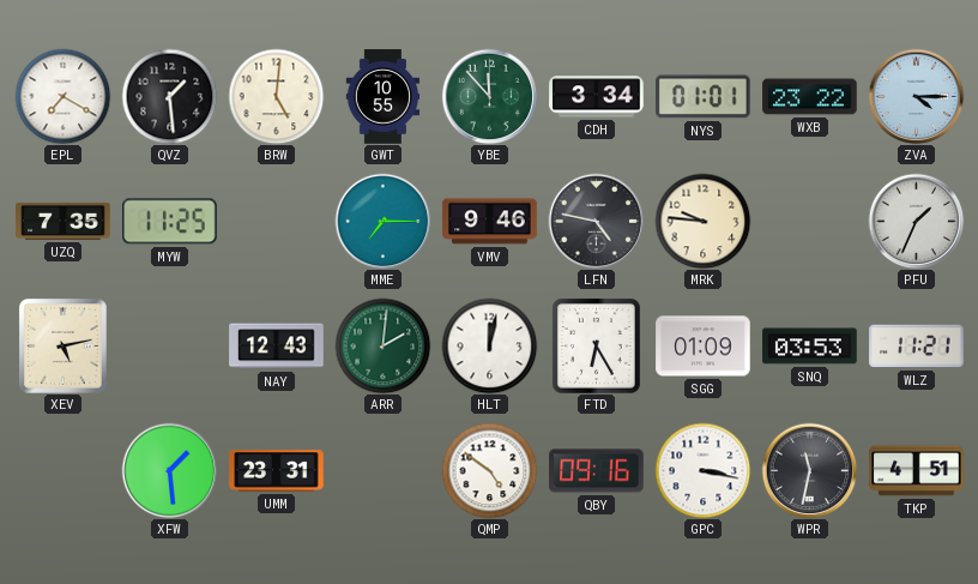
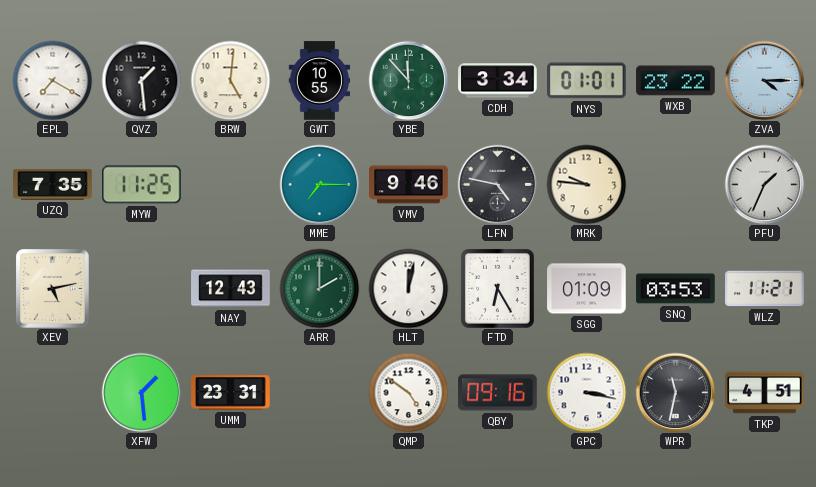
ARR: 2:01 -> 2:00
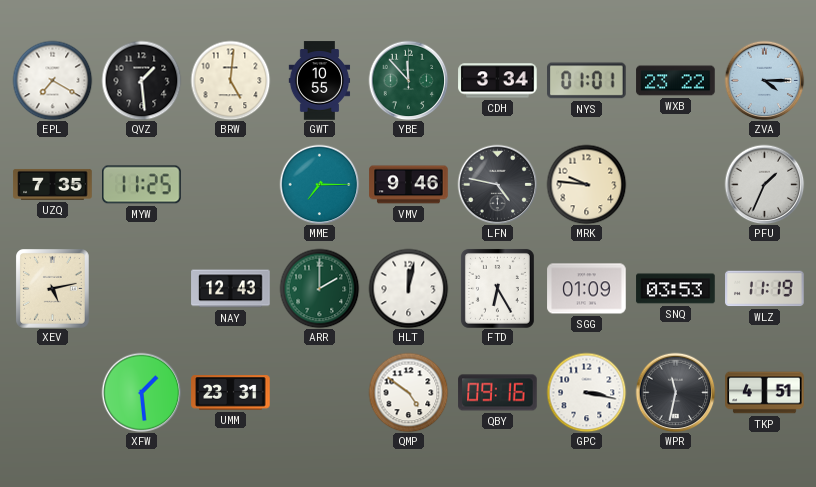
WLZ: 11:21 -> 11:19
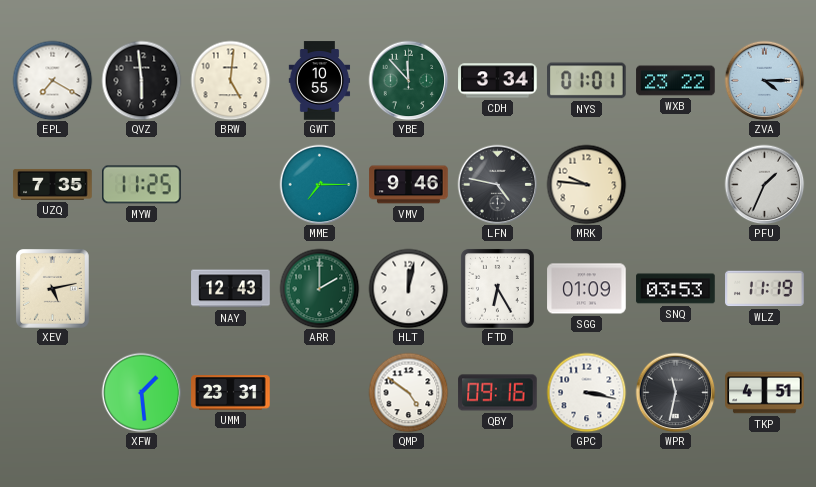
QVZ: 1:29 -> 5:59
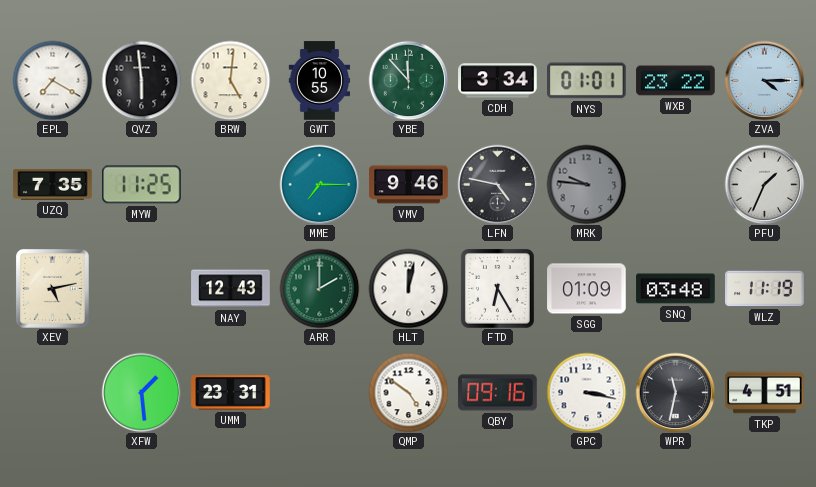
MRK dial: cream -> grey
SNQ: 03:53 -> 03:48
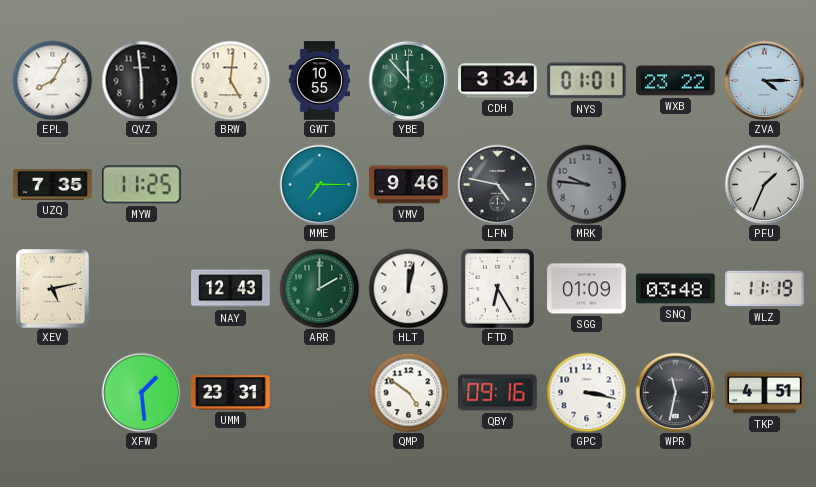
EPL: 7:20 -> 8:05
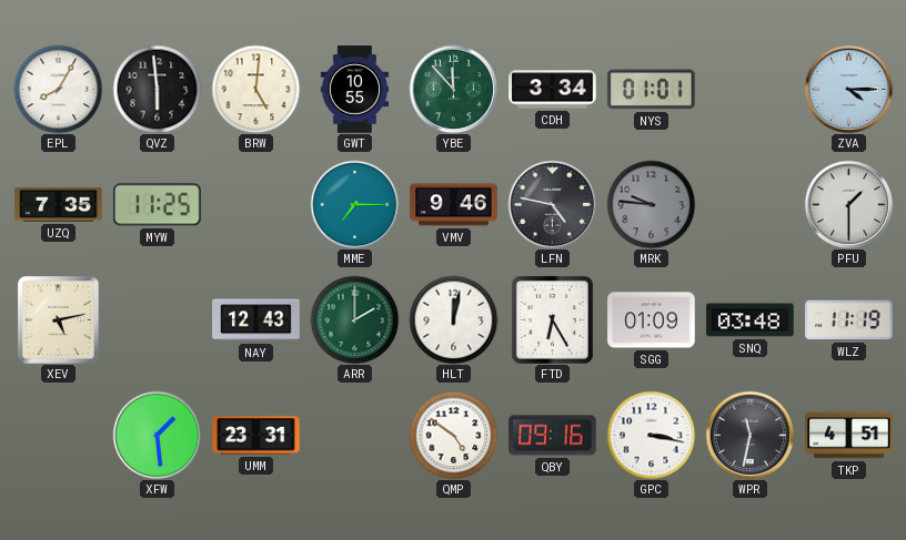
WXB: 23:22 -> none
PFU: 1:34 -> 1:30
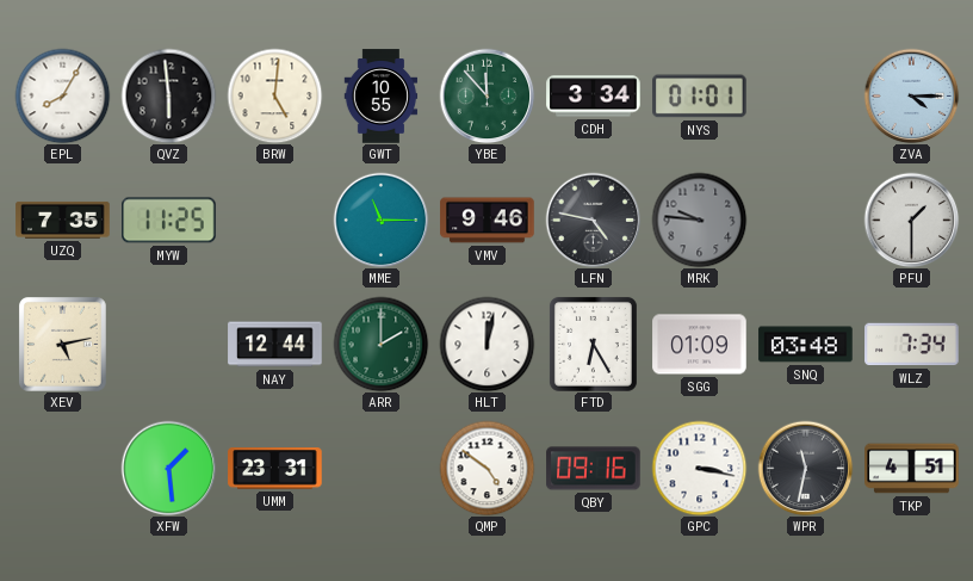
MME: 7:15 -> 11:15
NAY: 12:43 -> 12:44
WLZ: 11:19 -> 7:34
